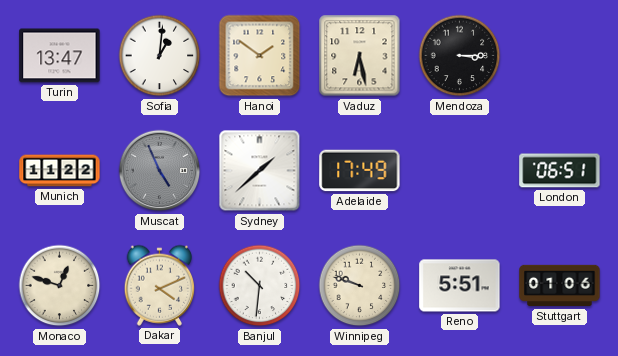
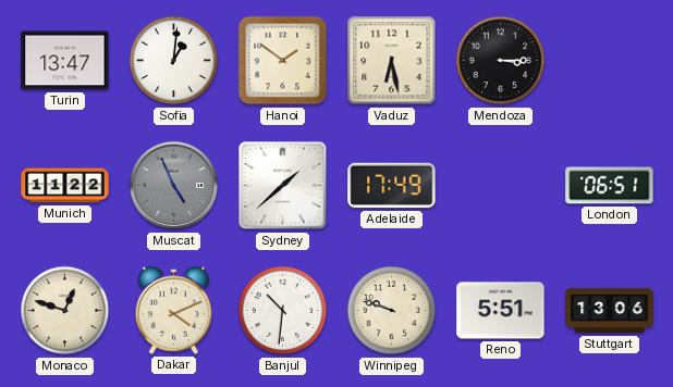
Stuttgart: 01:06 -> 13:06
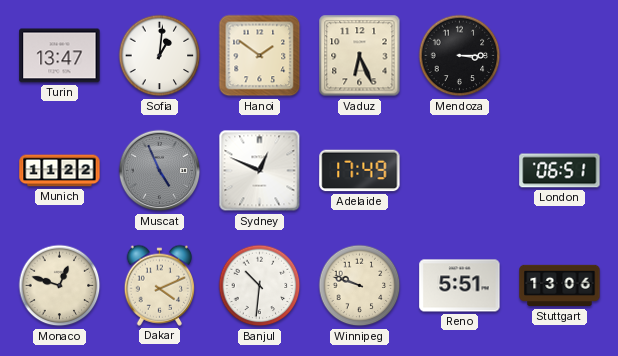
Vaduz: 6:28 -> 6:26
Sydney: 1:38 -> 12:49
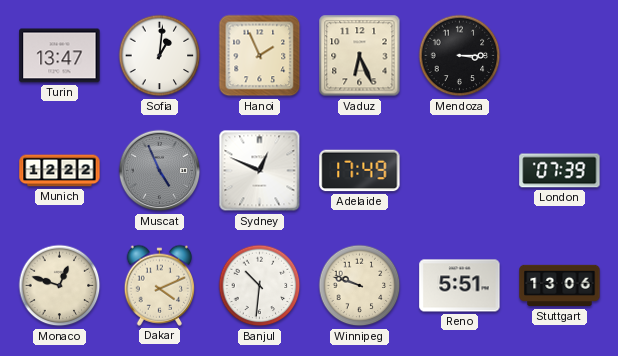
Hanoi: 1:51 -> 1:56
Munich: 11:22 -> 12:22
London: 06:51 -> 07:39
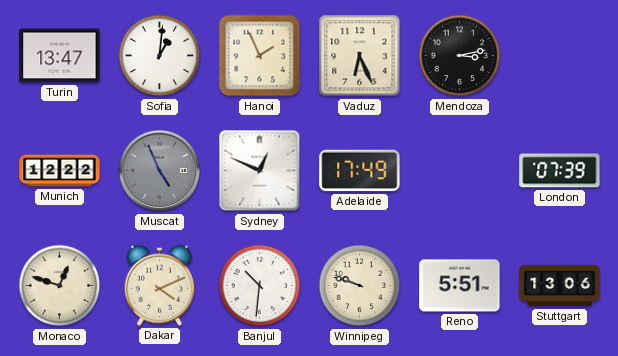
Mendoza: 3:15 -> 3:13
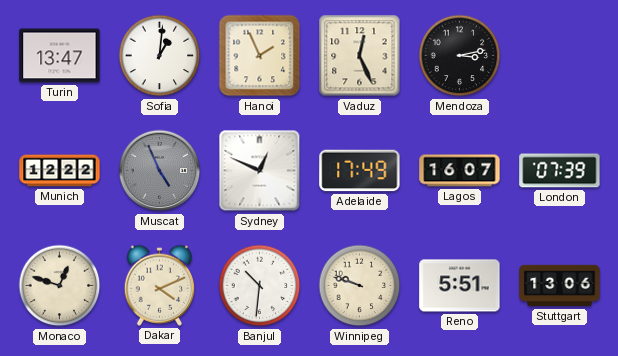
Vaduz: 6:26 -> 12:26
Lagos: none -> 16:07
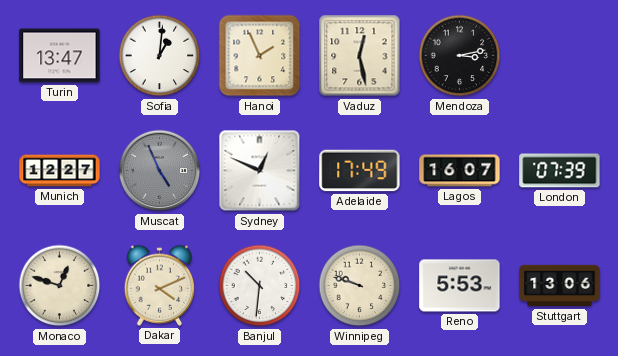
Vaduz: 12:26 -> 12:28
Munich: 12:22 -> 12:27
Reno: 5:51 -> 5:53
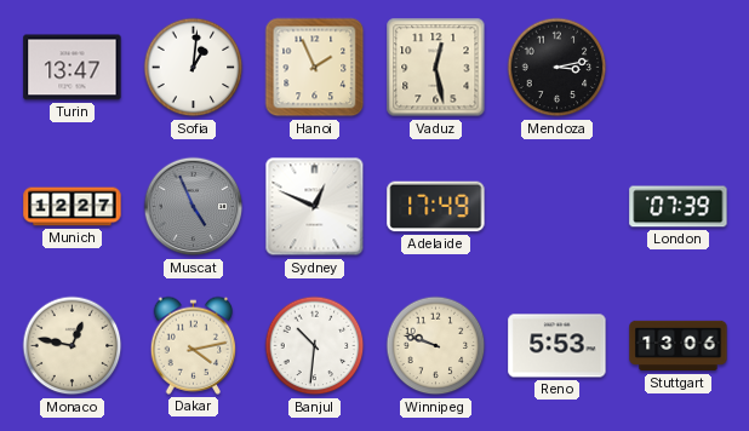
Lagos: 16:07 -> none
Monaco: 12:48 -> 12:47
Dakar: 4:11 -> 4:13
